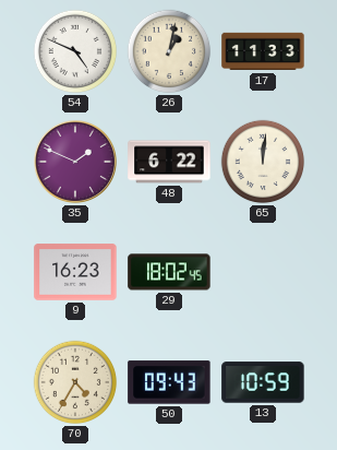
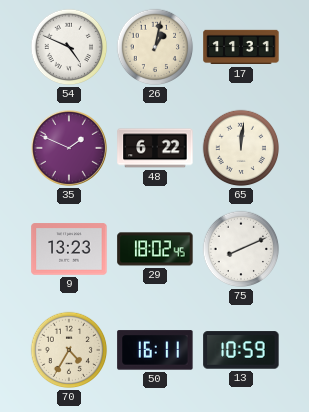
17: 11:33 -> 11:31
9: 16:23 -> 13:23
75: none -> 8:11
50: 09:43 -> 16:11
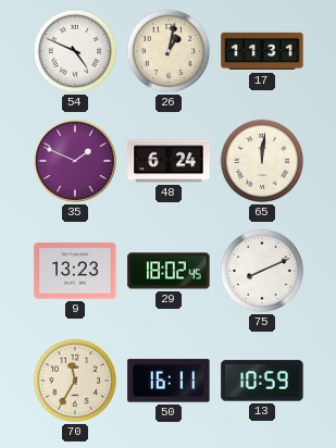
48: 6:22 -> 6:24
70: 4:35 -> 11:35
